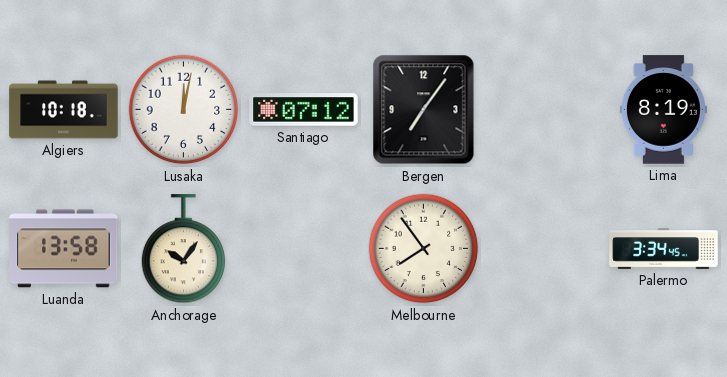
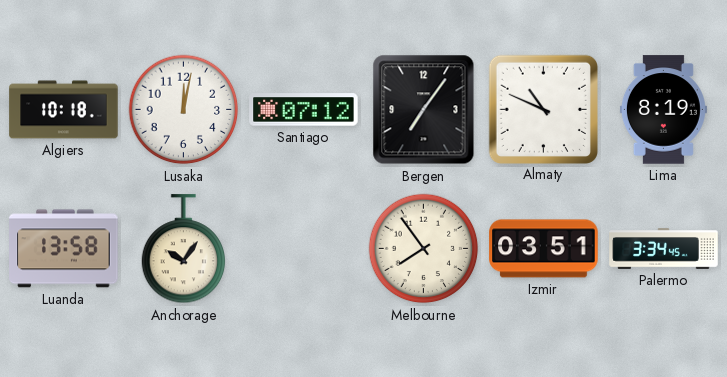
Almaty: none -> 10:49
Izmir: none -> 03:51
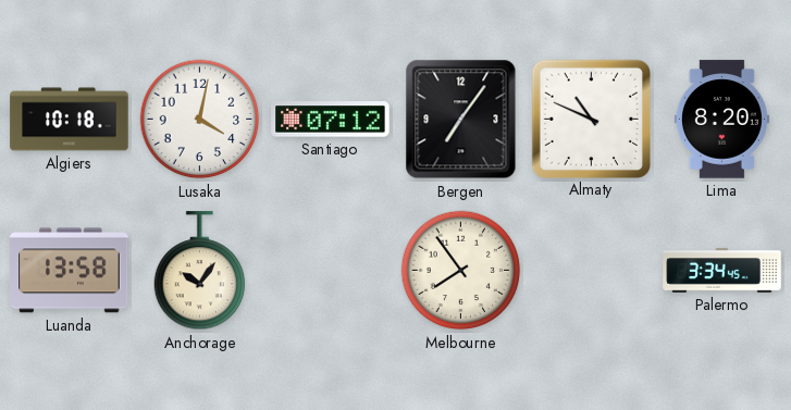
Lusaka: 12:02 -> 4:02
Lima: 8:19 -> 8:20
Izmir: 03:51 -> none
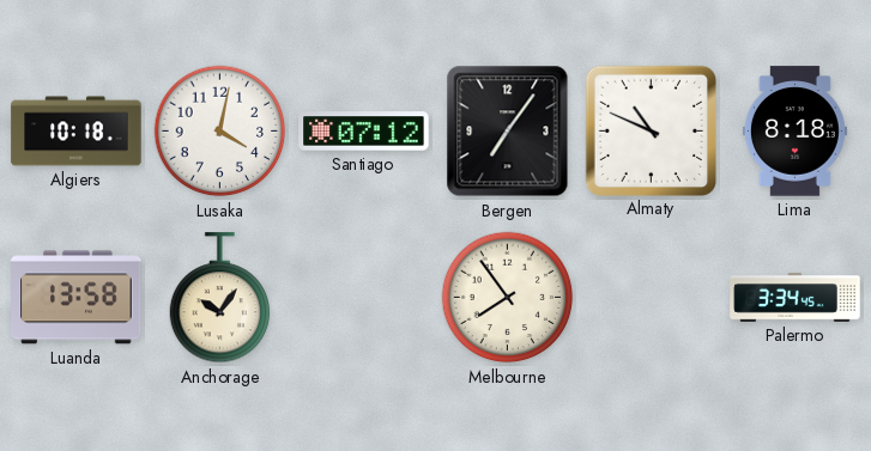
Lima: 8:20 -> 8:18
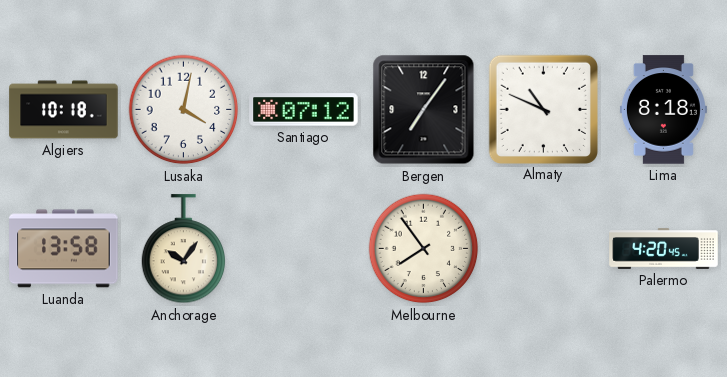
Palermo: 3:34 -> 4:20
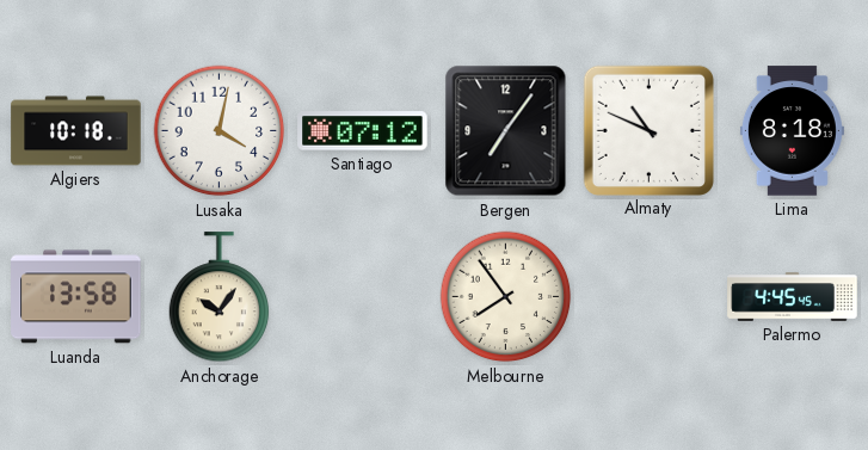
Palermo: 4:20 -> 4:45
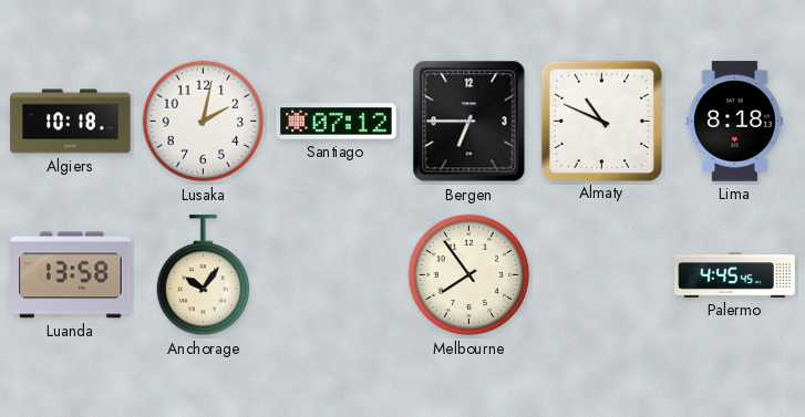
Lusaka: 4:02 -> 2:02
Bergen: 7:06 -> 6:45
